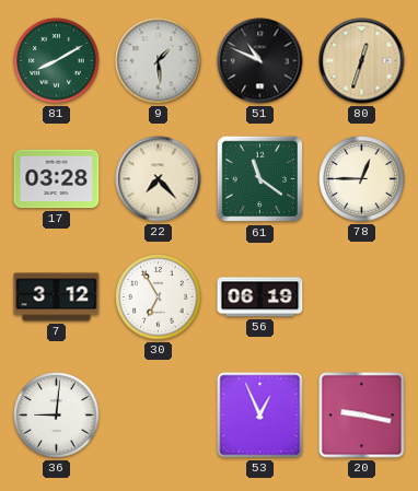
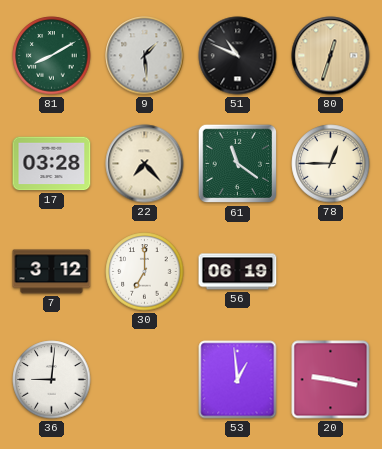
30: 6:55 -> 7:00
53: 12:56 -> 12:59
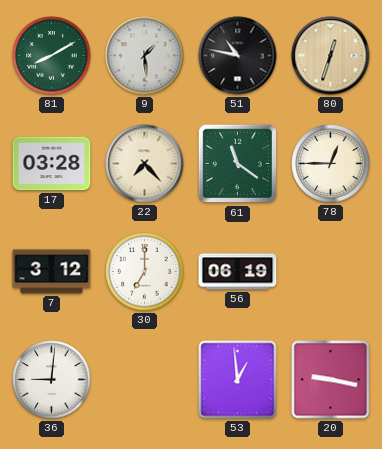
51: 10:49 -> 10:47
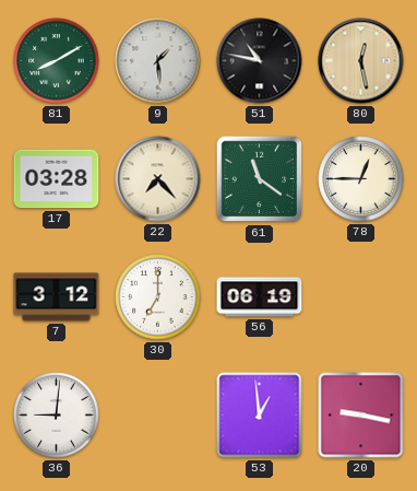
80: 12:33 -> 12:28
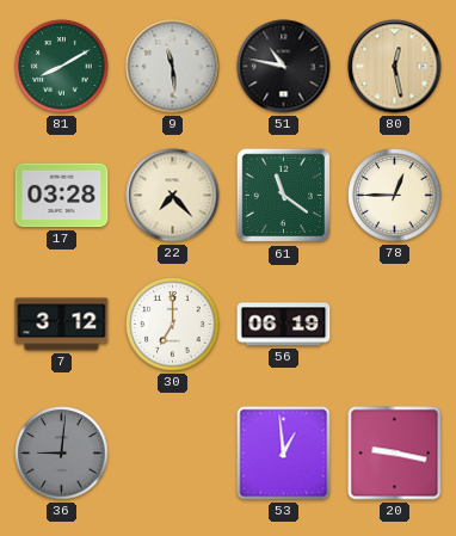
9: 1:29 -> 11:29
36 dial: white -> grey
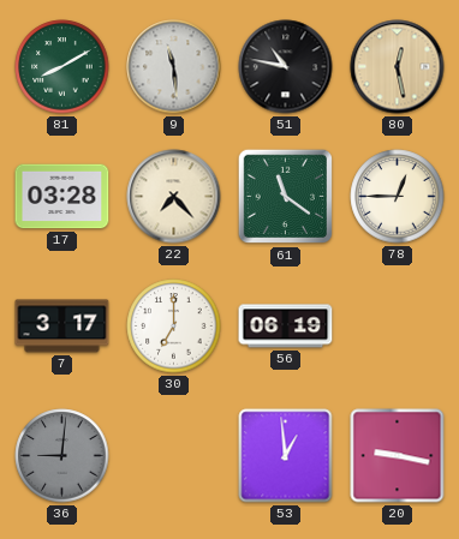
7: 3:12 -> 3:17
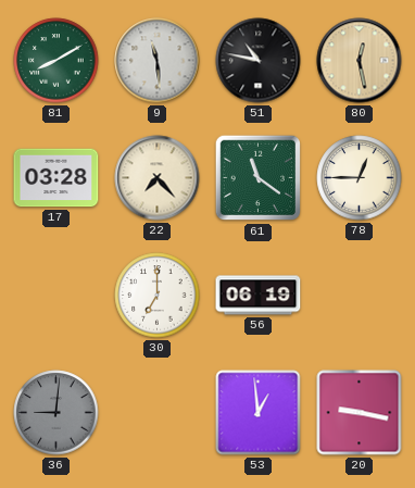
7: 3:17 -> none
